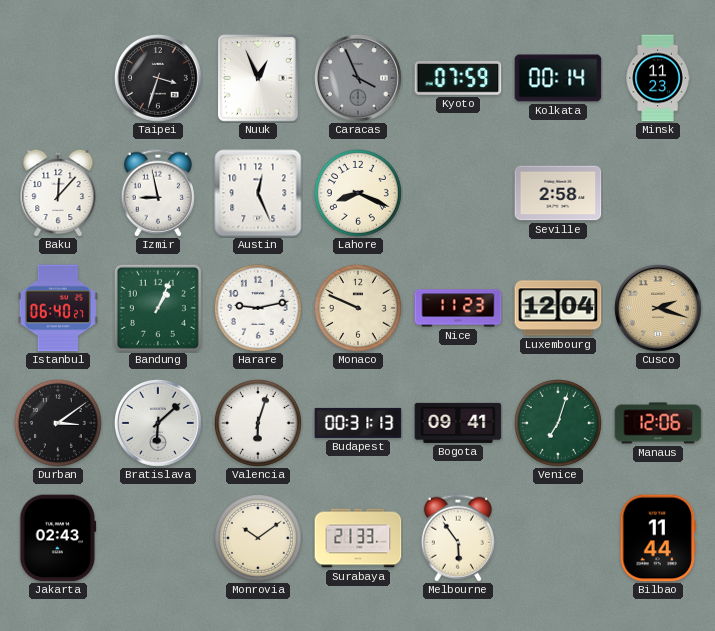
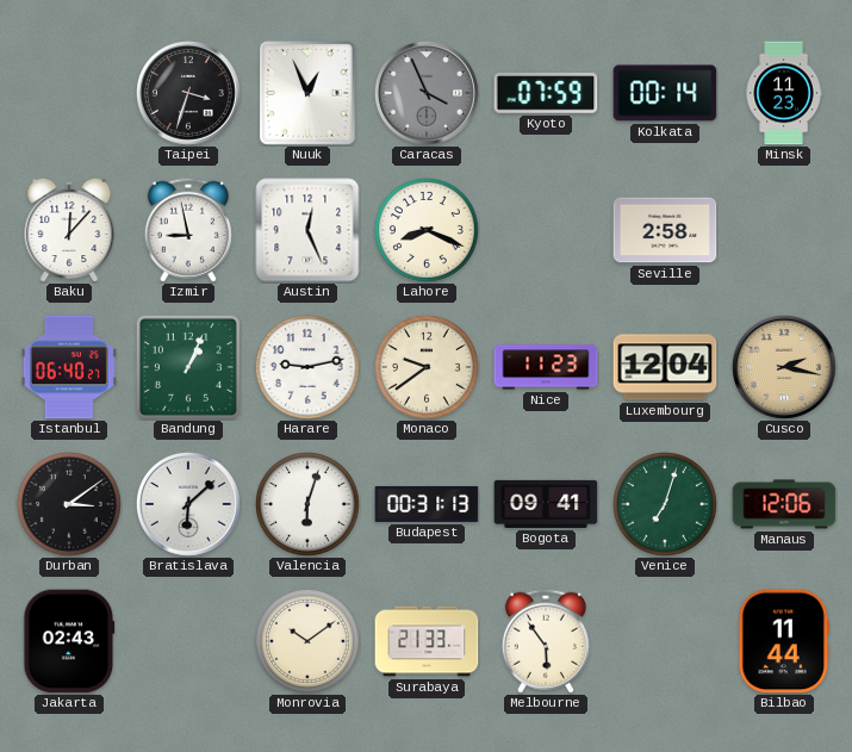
Monaco: 9:49 -> 9:39
Cusco: 2:18 -> 2:17
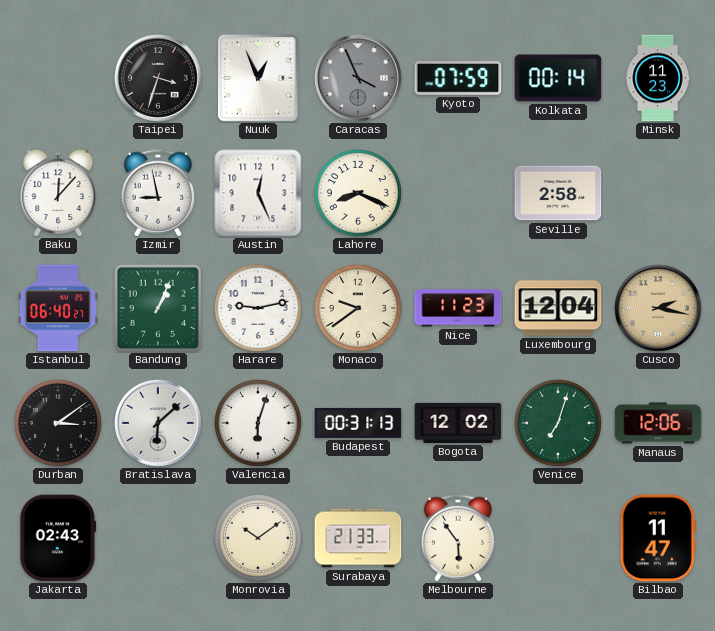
Bogota: 09:41 -> 12:02
Bilbao: 11:44 -> 11:47
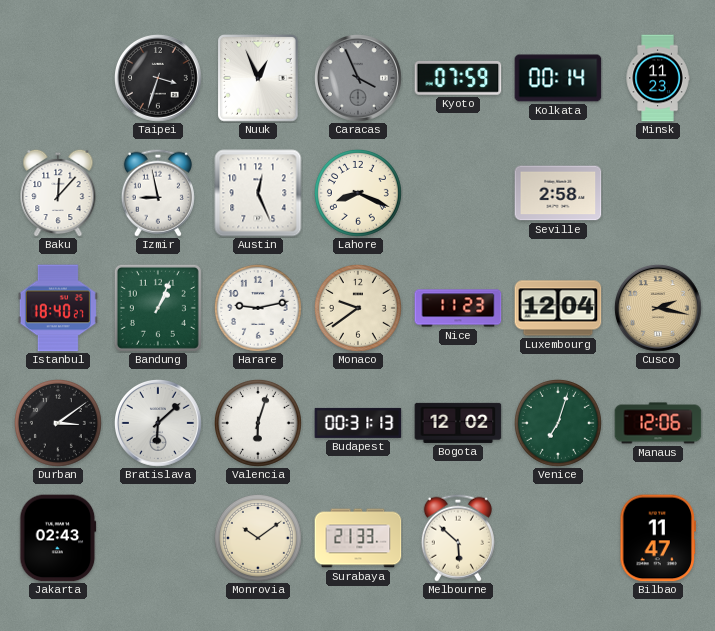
Istanbul: 06:40 -> 18:40
Melbourne: 5:54 -> 5:52
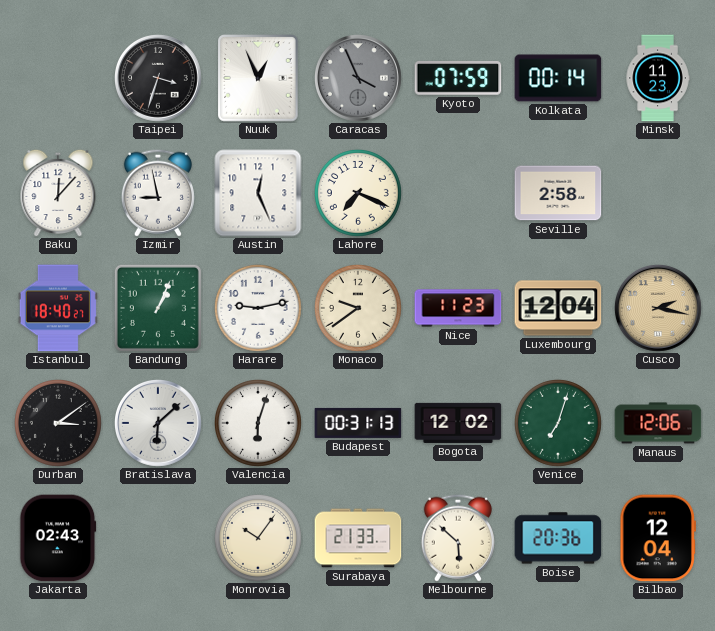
Lahore: 8:19 -> 7:19
Monrovia: 10:09 -> 10:06
Boise: none -> 20:36
Bilbao: 11:47 -> 12:04
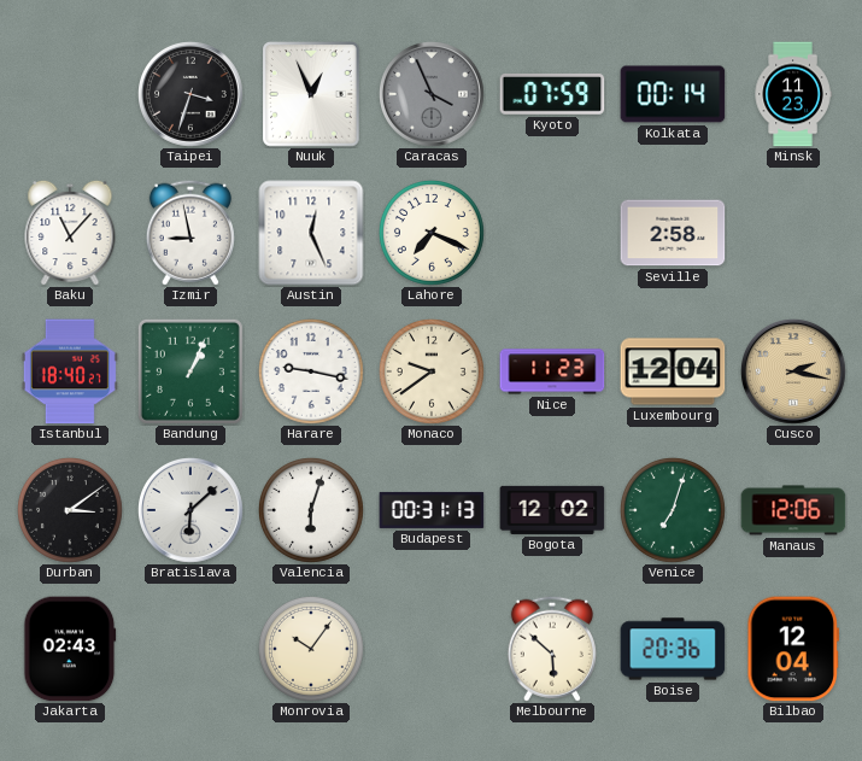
Baku: 12:07 -> 11:07
Harare: 9:13 -> 9:17
Surabaya: 21:33 -> none
